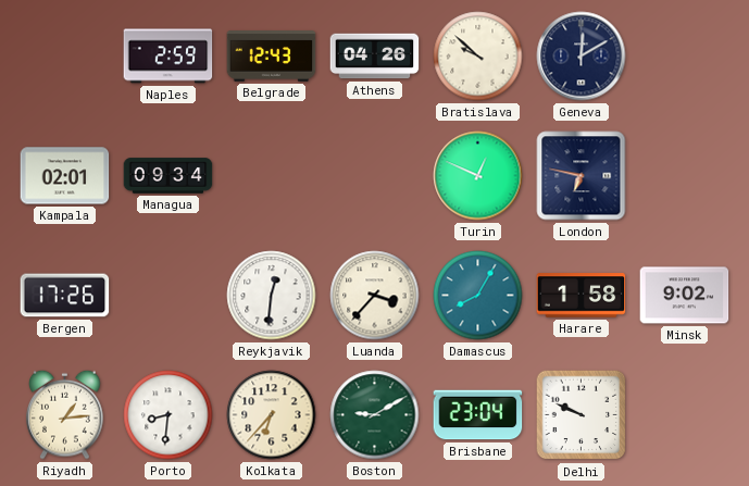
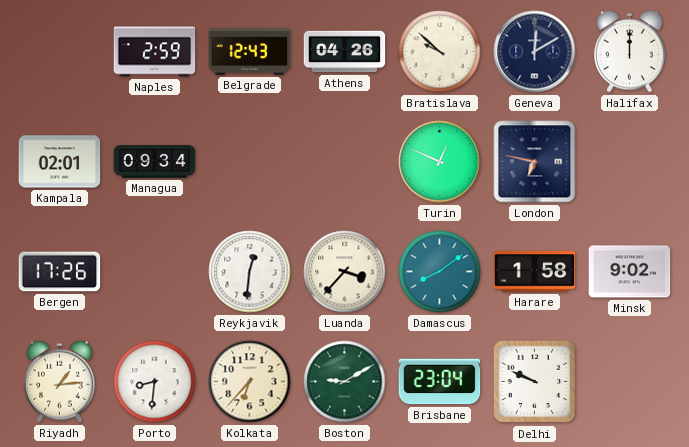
Halifax: none -> 12:00
Damascus: 8:05 -> 8:09
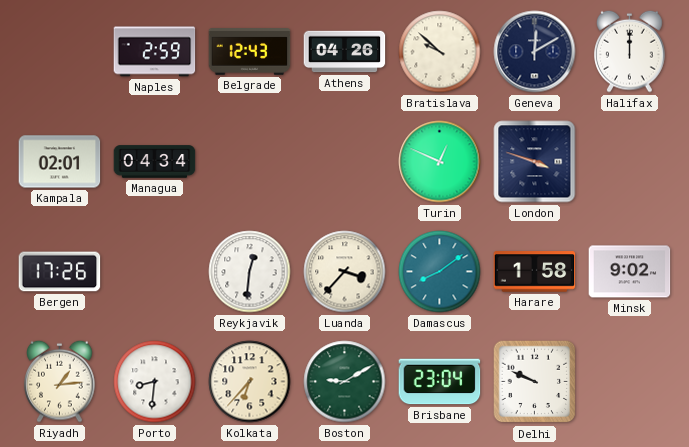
Managua: 09:34 -> 04:34
London: 6:47 -> 3:48
